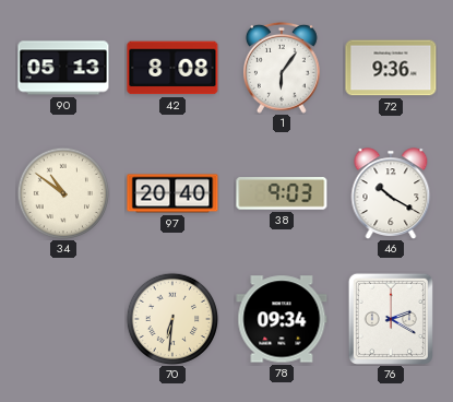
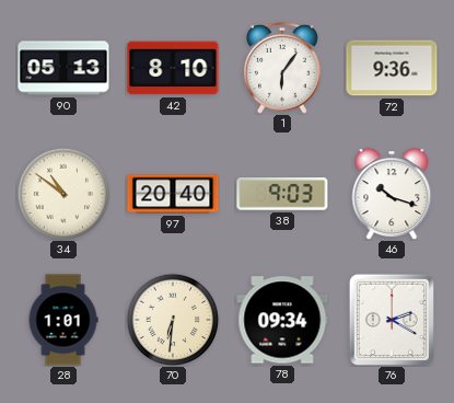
42: 8:08 -> 8:10
46: 10:20 -> 10:18
28: none -> 1:01
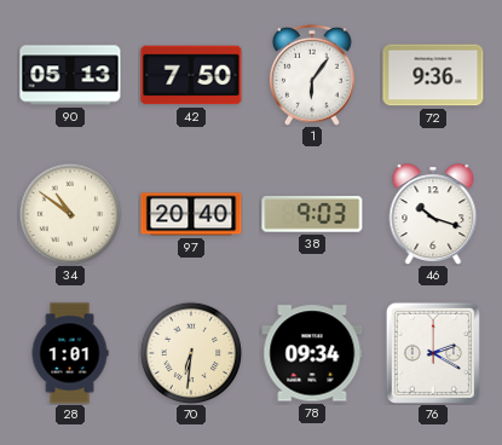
42: 8:10 -> 7:50
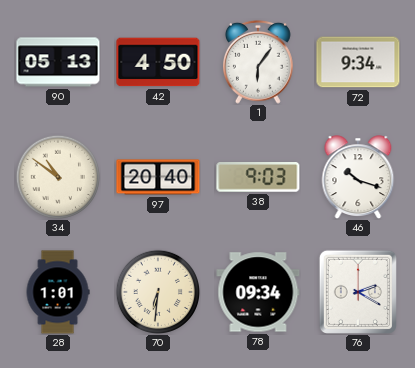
42: 7:50 -> 4:50
72: 9:36 -> 9:34
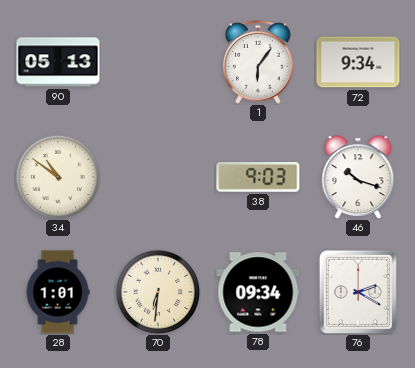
42: 4:50 -> none
97: 20:40 -> none
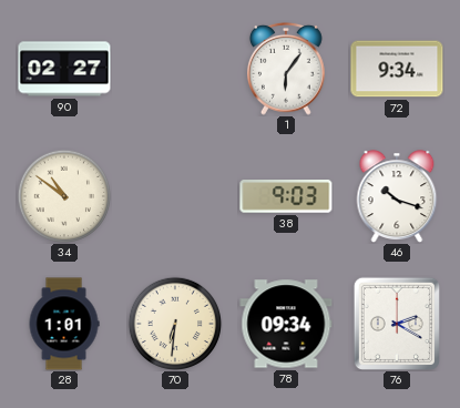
90: 05:13 -> 02:27
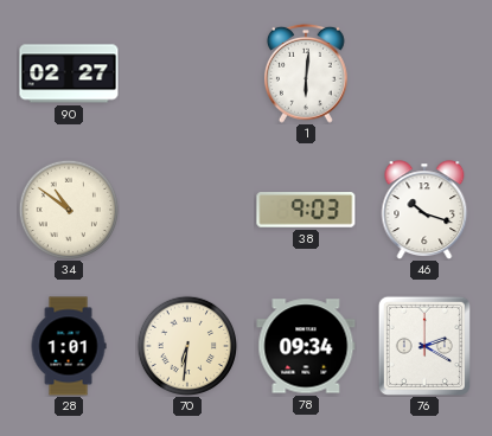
1: 6:06 -> 6:01
72: 9:34 -> none
